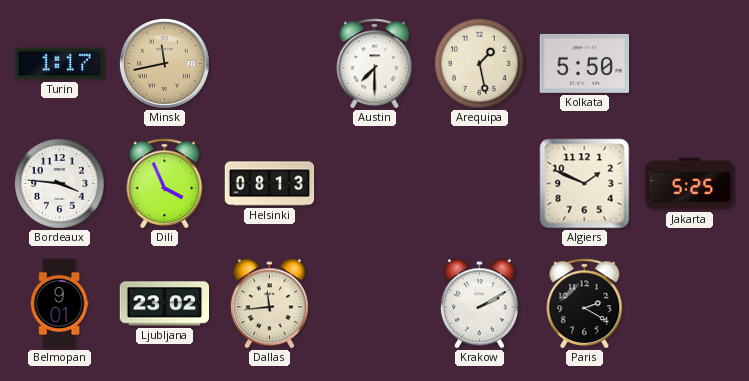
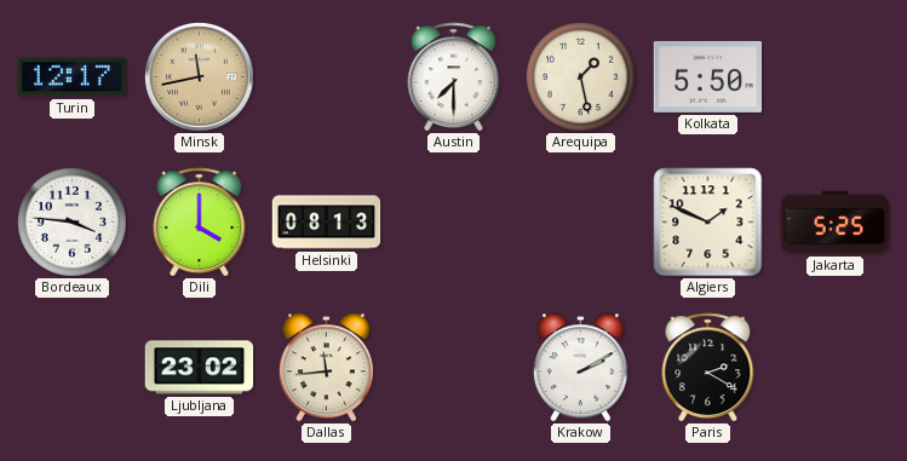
Turin: 1:17 -> 12:17
Dili: 3:56 -> 4:00
Belmopan: 9:01 -> none
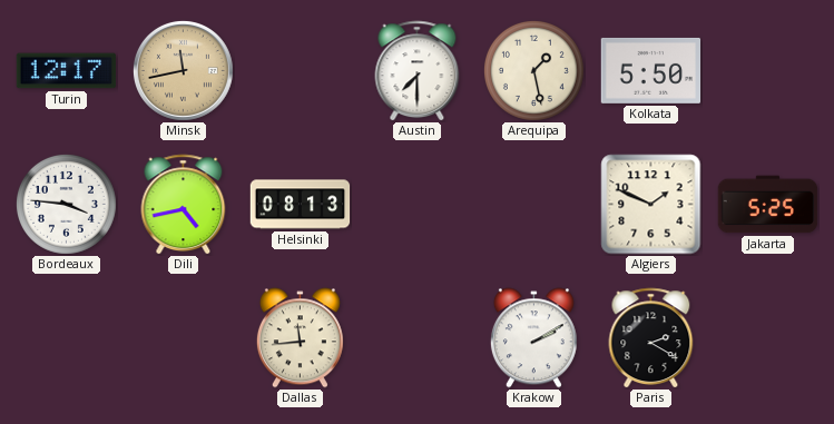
Dili: 4:00 -> 4:43
Ljubljana: 23:02 -> none
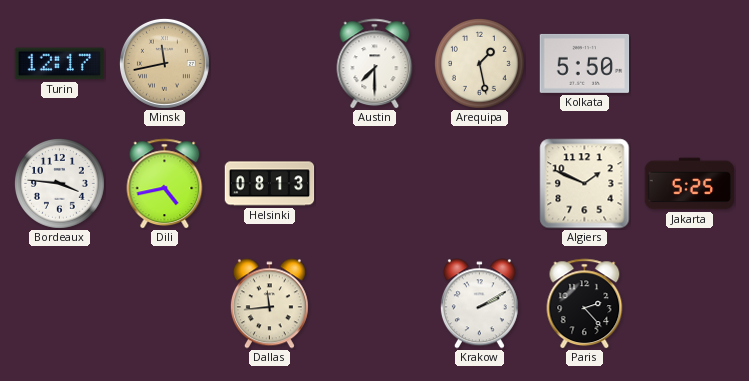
Paris: 2:20 -> 2:23
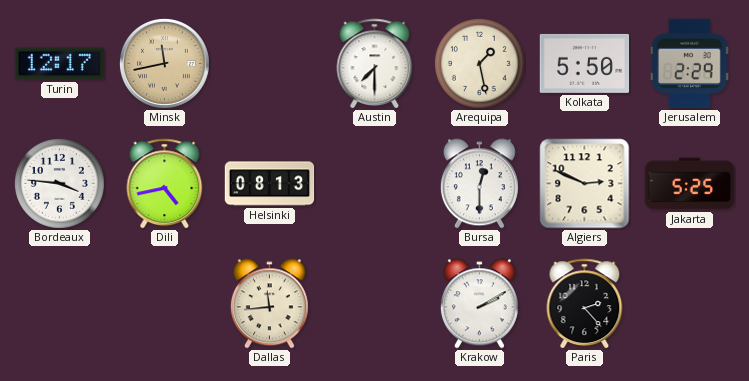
Jerusalem: none -> 2:29
Bursa: none -> 12:30
Algiers: 1:49 -> 2:49
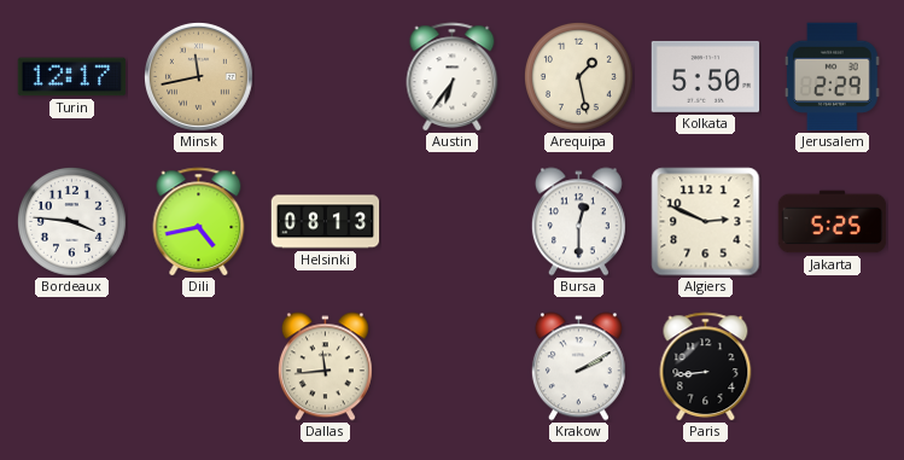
Austin: 7:30 -> 6:36
Paris: 2:23 -> 8:44
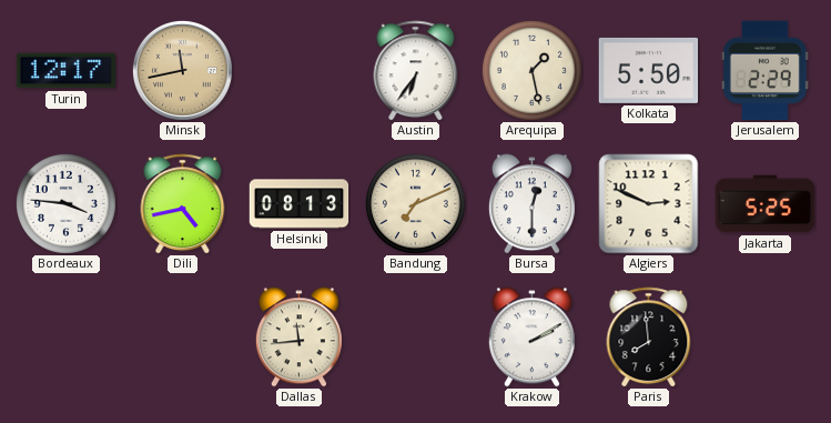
Bandung: none -> 7:11
Paris: 8:44 -> 7:59
